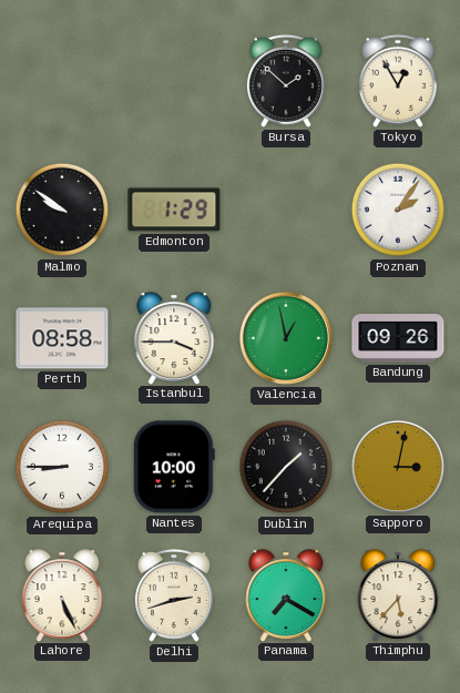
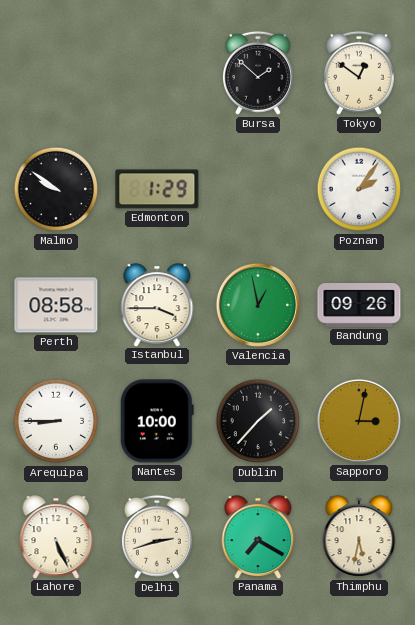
Tokyo: 12:55 -> 12:51
Thimphu: 5:37 -> 5:32
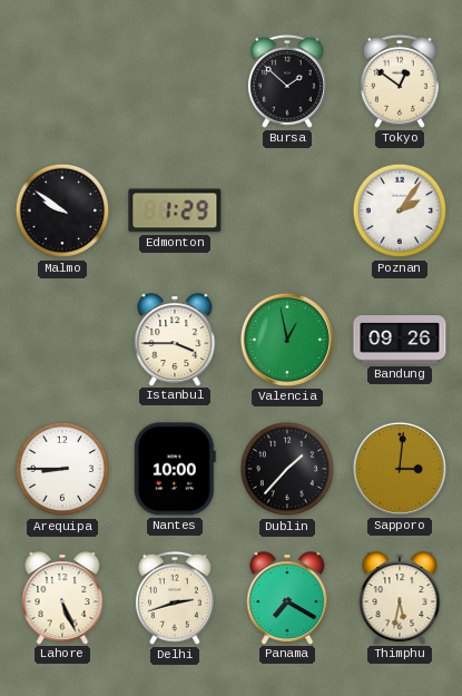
Perth: 08:58 -> none
Sapporo: 3:02 -> 3:01
